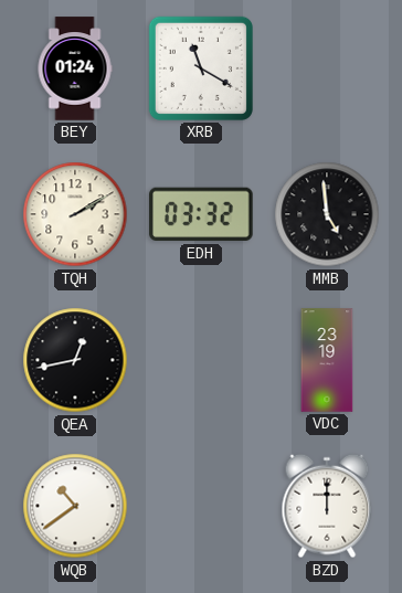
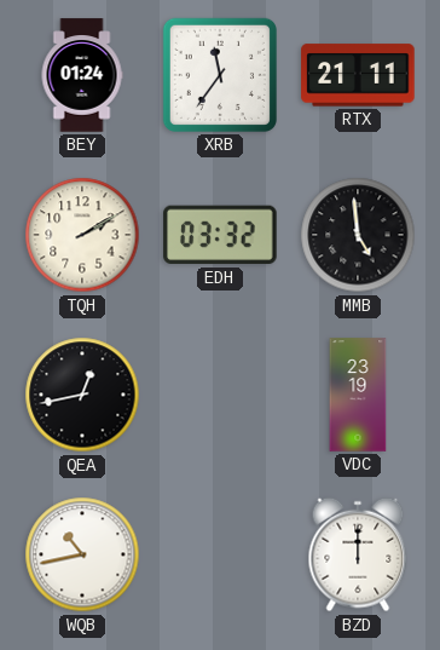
XRB: 11:20 -> 11:36
RTX: none -> 21:11
WQB: 10:39 -> 10:43
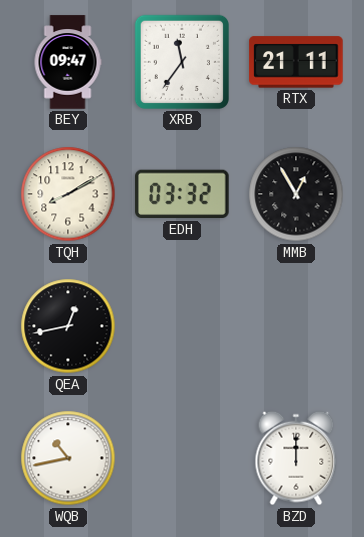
BEY: 01:24 -> 09:47
TQH: 2:10 -> 8:10
MMB: 4:59 -> 12:55
VDC: 23:19 -> none
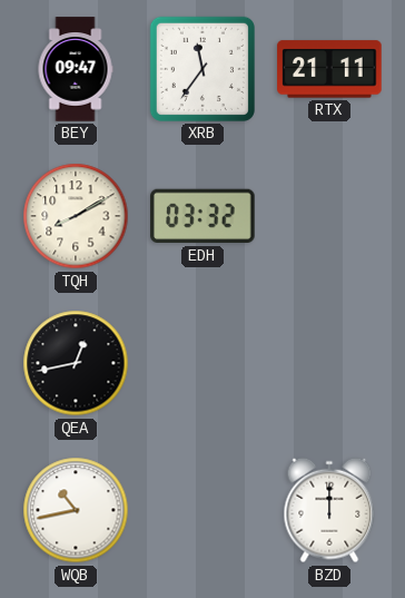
MMB: 12:55 -> none
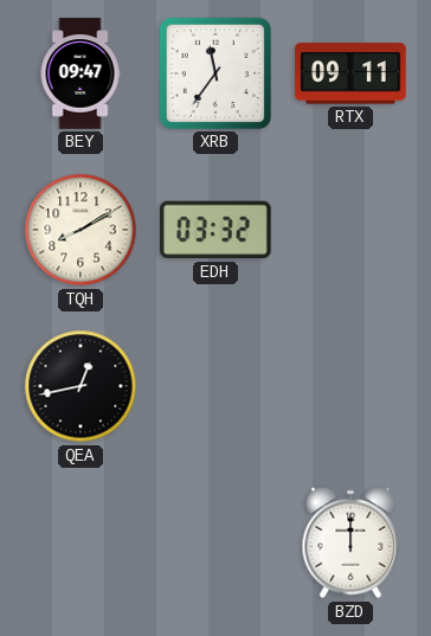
RTX: 21:11 -> 09:11
WQB: 10:43 -> none
